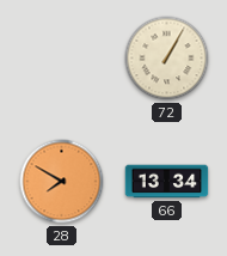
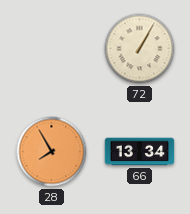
28: 7:50 -> 7:55
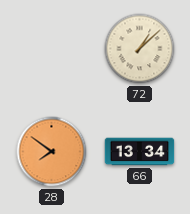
72: 1:05 -> 1:08
28: 7:55 -> 7:51
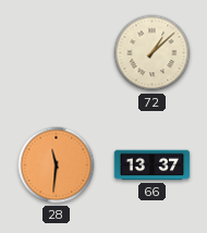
28: 7:51 -> 11:31
66: 13:34 -> 13:37
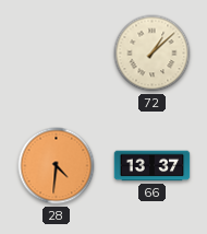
28: 11:31 -> 4:31
